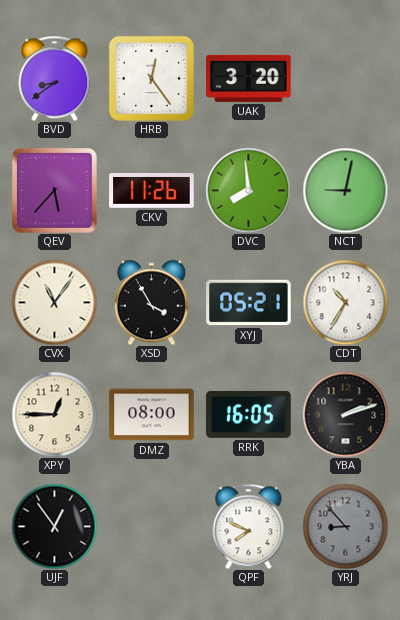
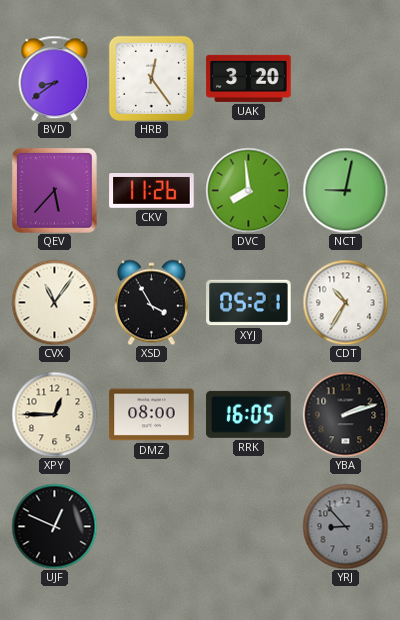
UJF: 12:54 -> 12:49
QPF: 7:49 -> none
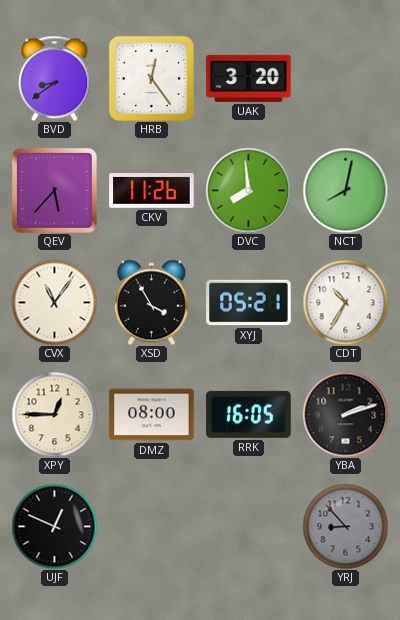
NCT: 9:02 -> 8:02
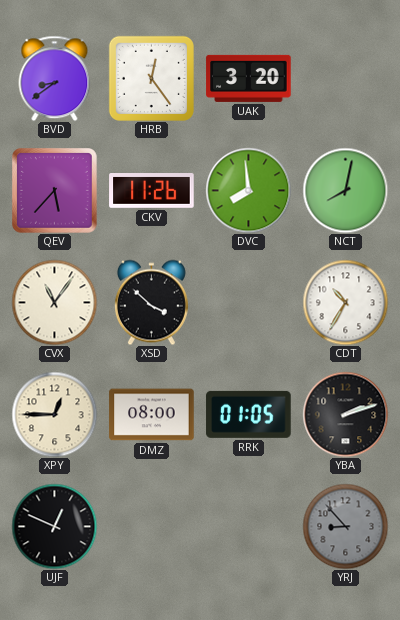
XSD: 3:55 -> 3:52
XYJ: 05:21 -> none
RRK: 16:05 -> 01:05
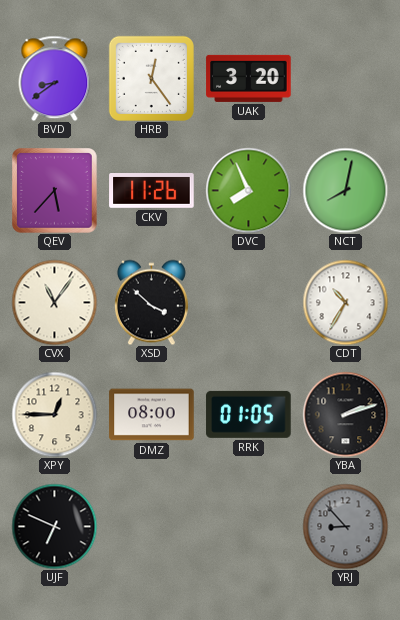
DVC: 7:59 -> 7:56
UJF: 12:49 -> 6:49
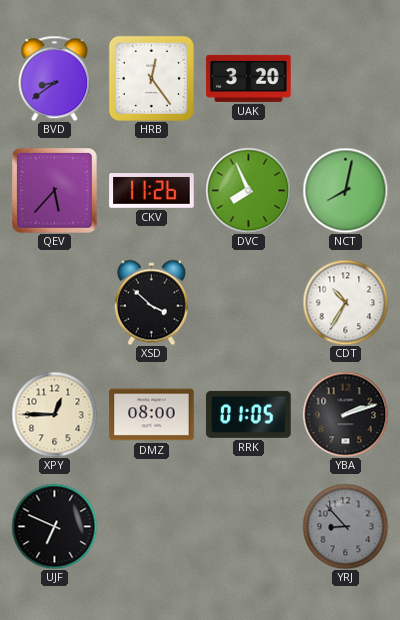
CVX: 11:06 -> none
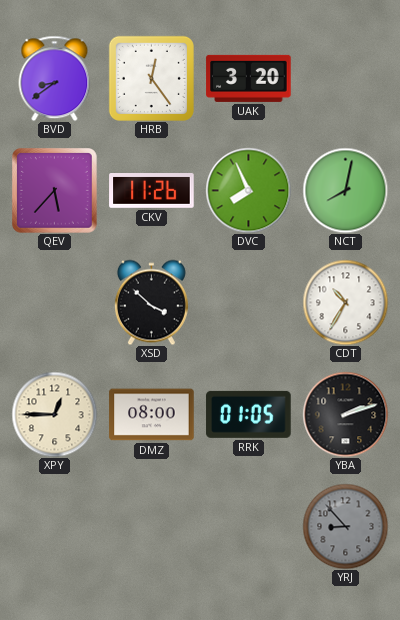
UJF: 6:49 -> none
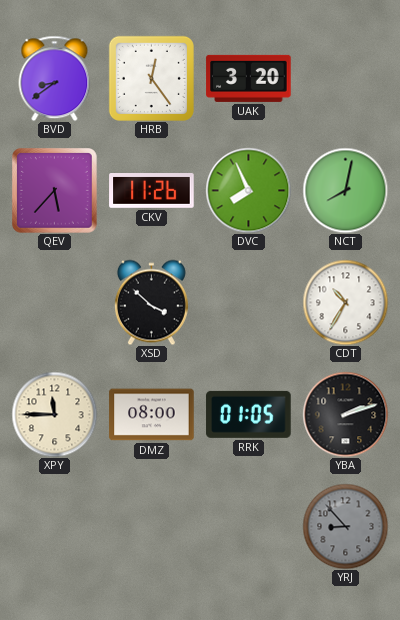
XPY: 12:45 -> 11:45
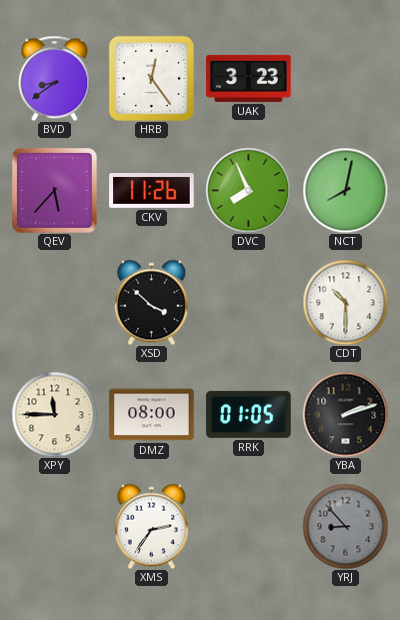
UAK: 3:20 -> 3:23
CDT: 10:35 -> 10:30
XMS: none -> 2:36
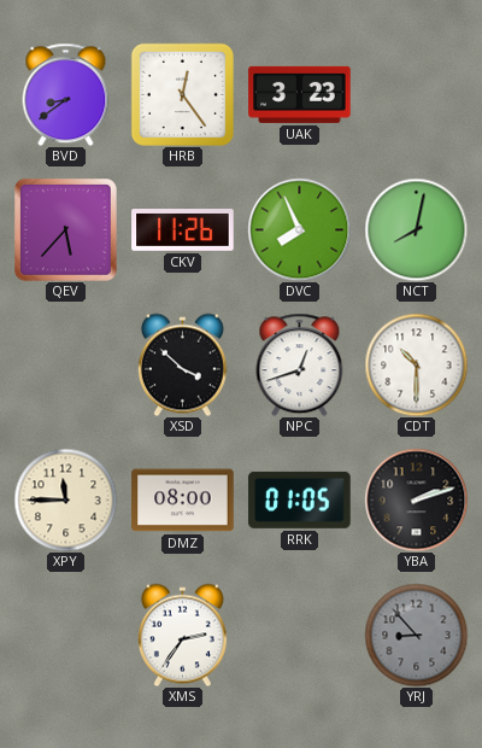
NPC: none -> 12:42
